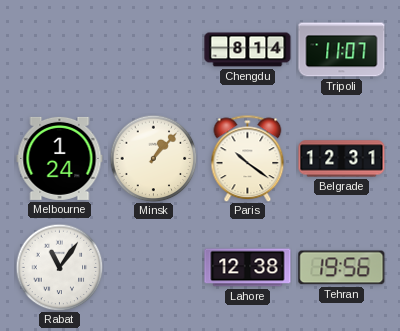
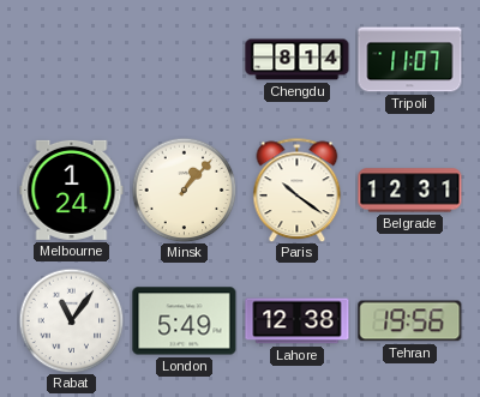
London: none -> 5:49
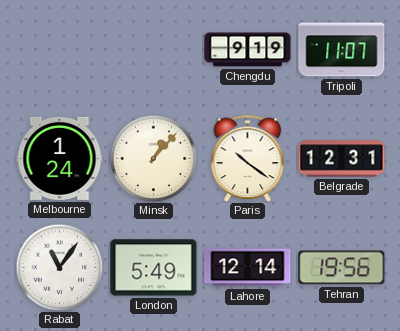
Chengdu: 8:14 -> 9:19
Lahore: 12:38 -> 12:14
